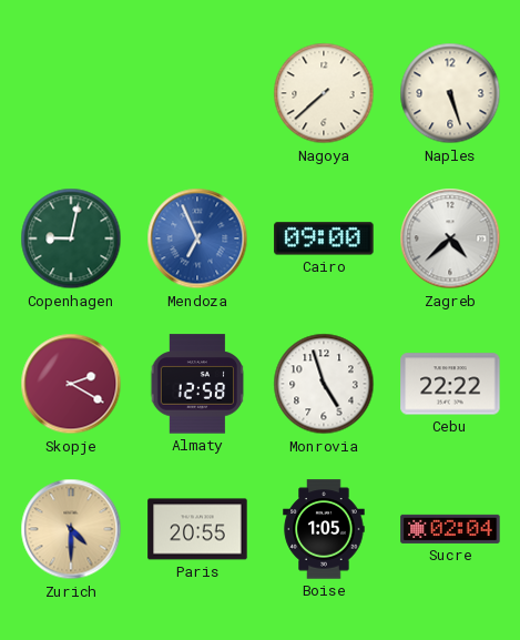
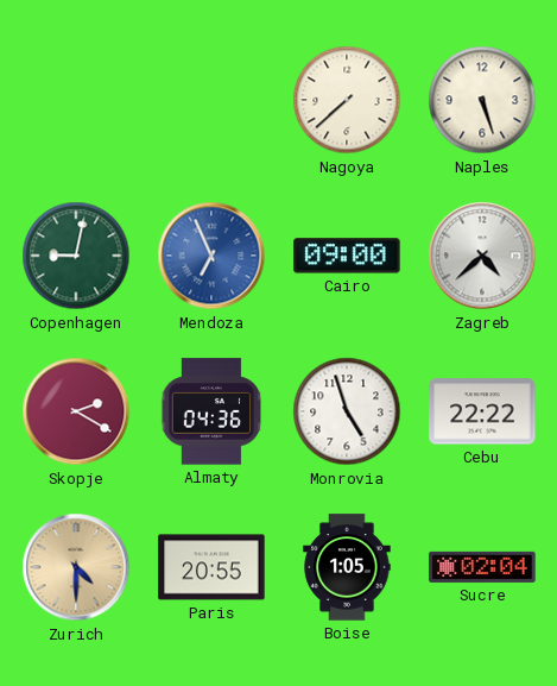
Almaty: 12:58 -> 04:36
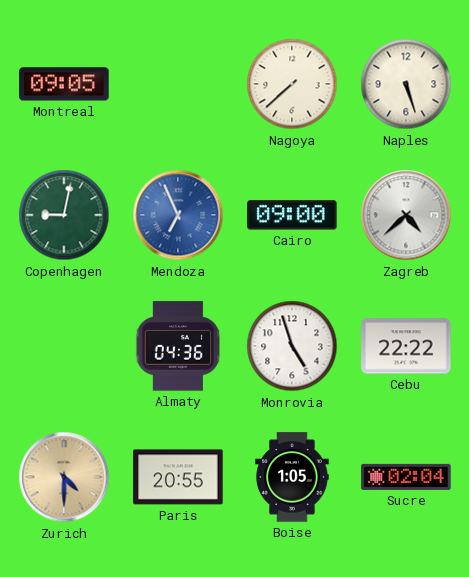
Montreal: none -> 09:05
Skopje: 2:20 -> none
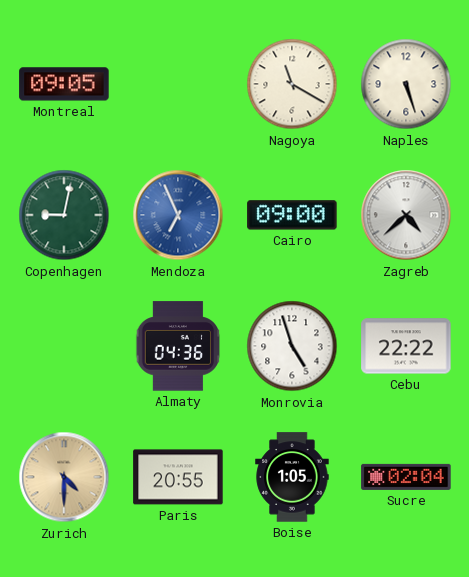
Nagoya: 7:38 -> 11:20
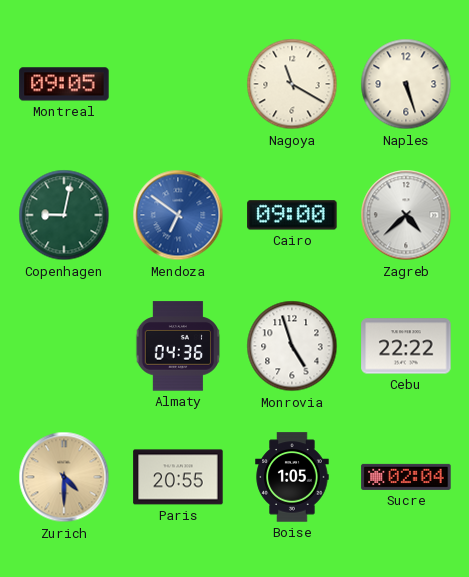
Mendoza: 6:56 -> 6:51
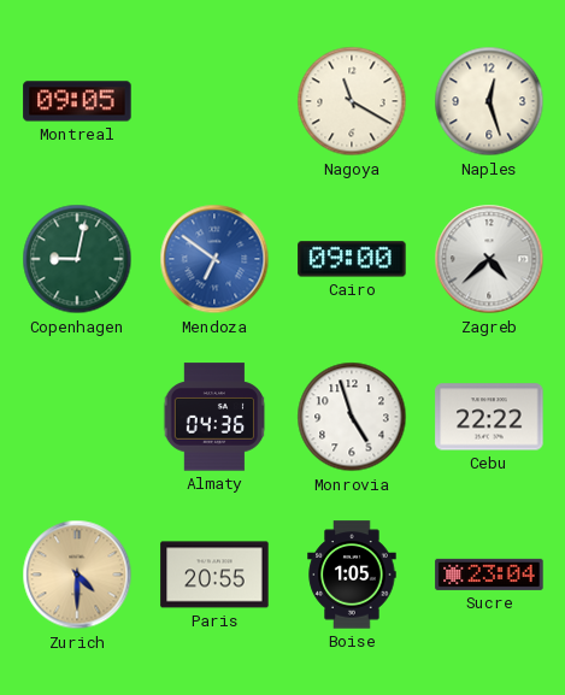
Naples: 5:27 -> 12:27
Sucre: 02:04 -> 23:04
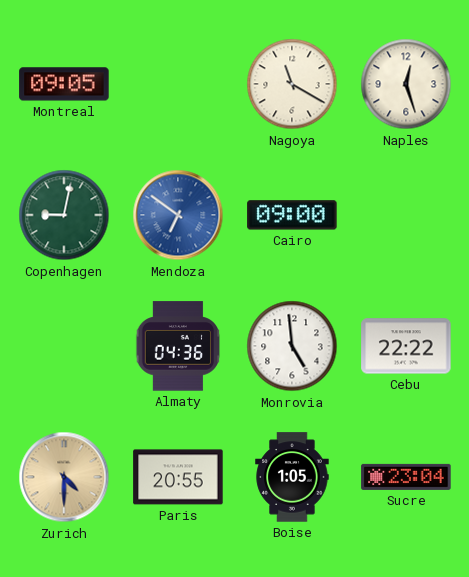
Zagreb: 4:38 -> none
Monrovia: 4:57 -> 4:59
